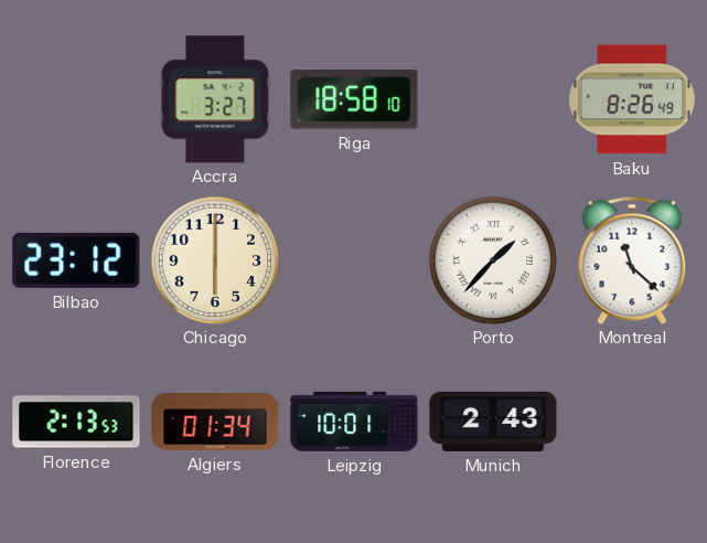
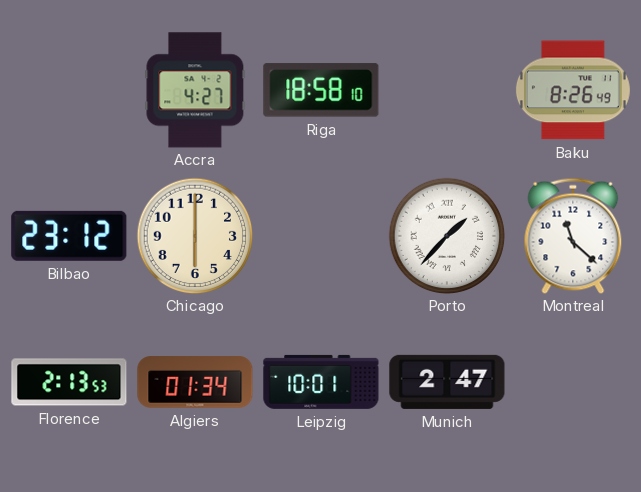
Accra: 3:27 -> 4:27
Munich: 2:43 -> 2:47
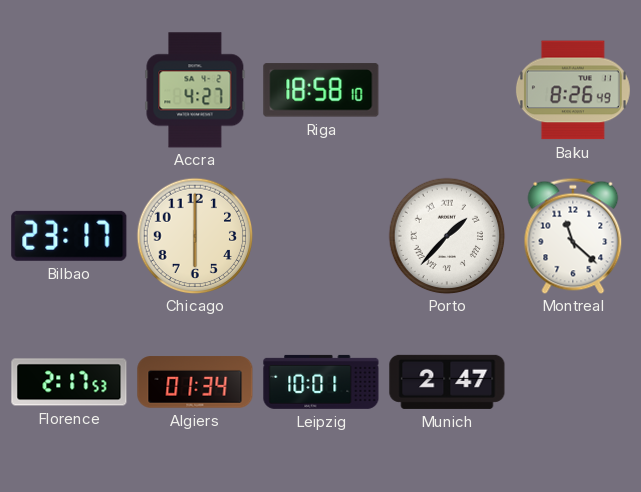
Bilbao: 23:12 -> 23:17
Florence: 2:13 -> 2:17
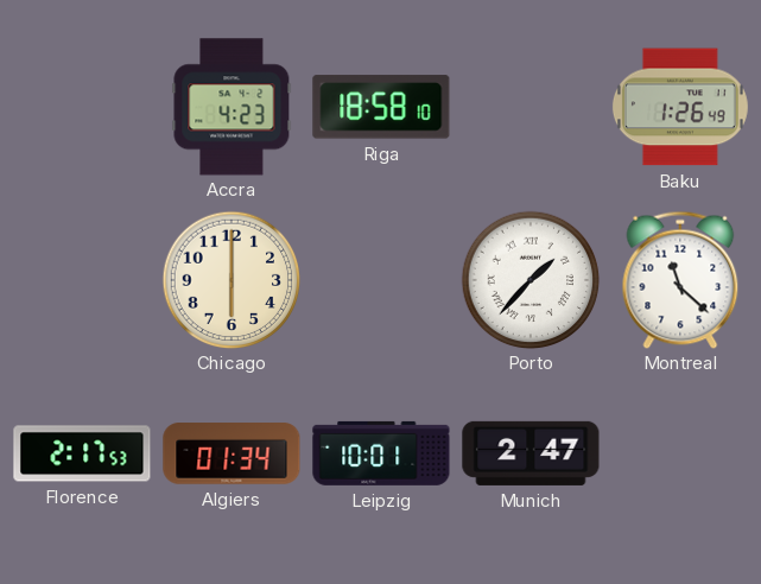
Accra: 4:27 -> 4:23
Baku: 8:26 -> 1:26
Bilbao: 23:17 -> none
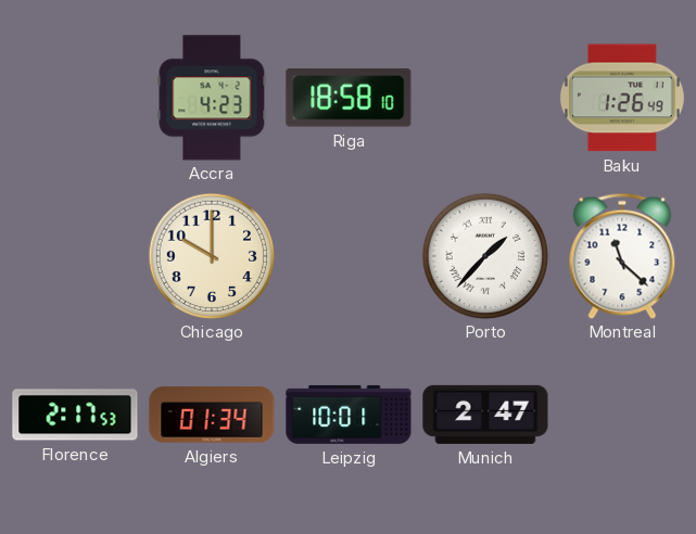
Chicago: 6:00 -> 10:00
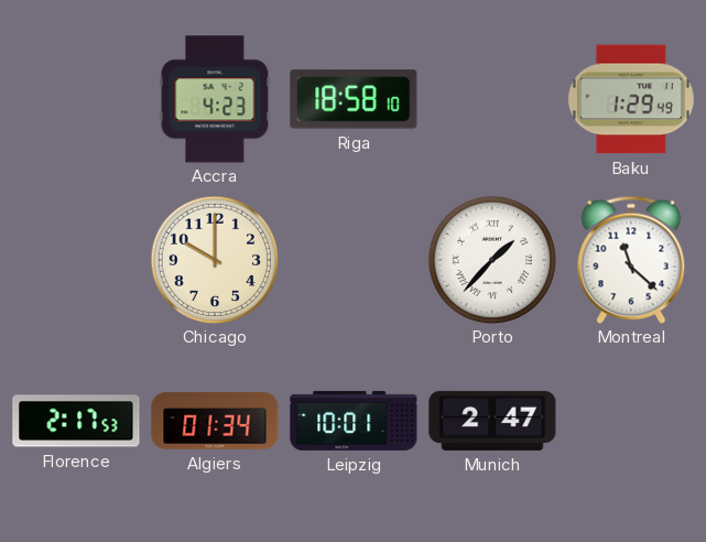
Baku: 1:26 -> 1:29
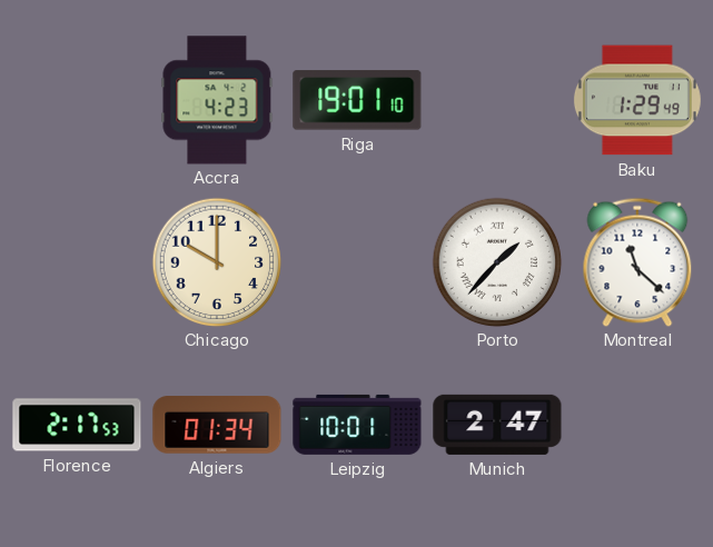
Riga: 18:58 -> 19:01
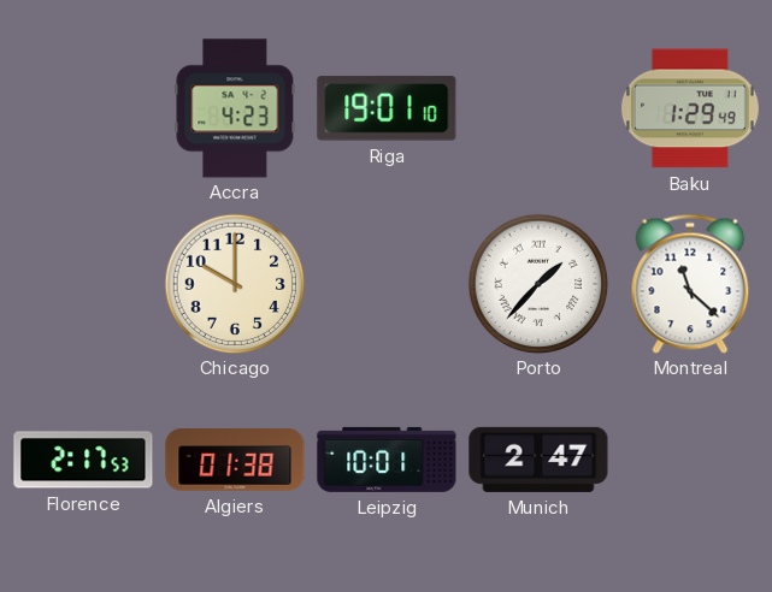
Algiers: 01:34 -> 01:38
